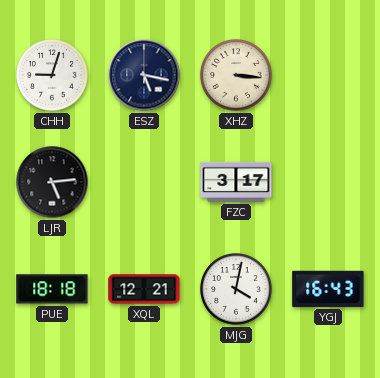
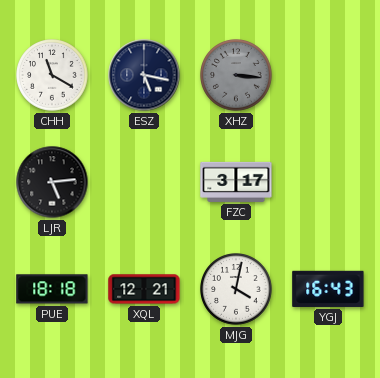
CHH: 9:03 -> 11:20
XHZ dial: cream -> grey
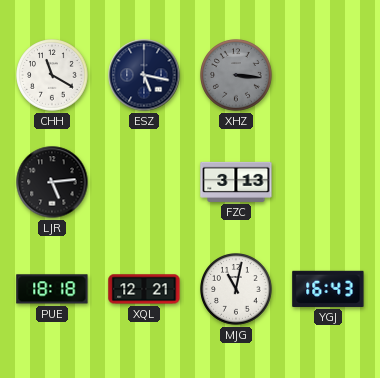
FZC: 3:17 -> 3:13
MJG: 4:02 -> 11:02
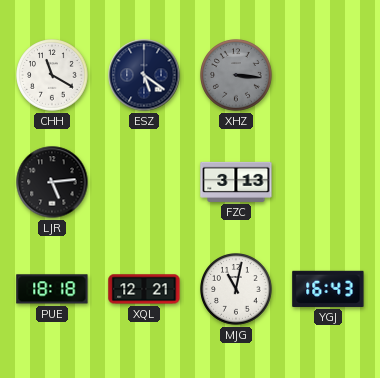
ESZ: 5:17 -> 5:21
